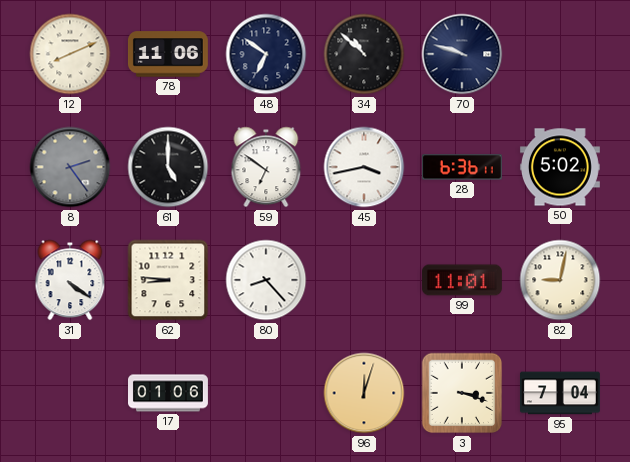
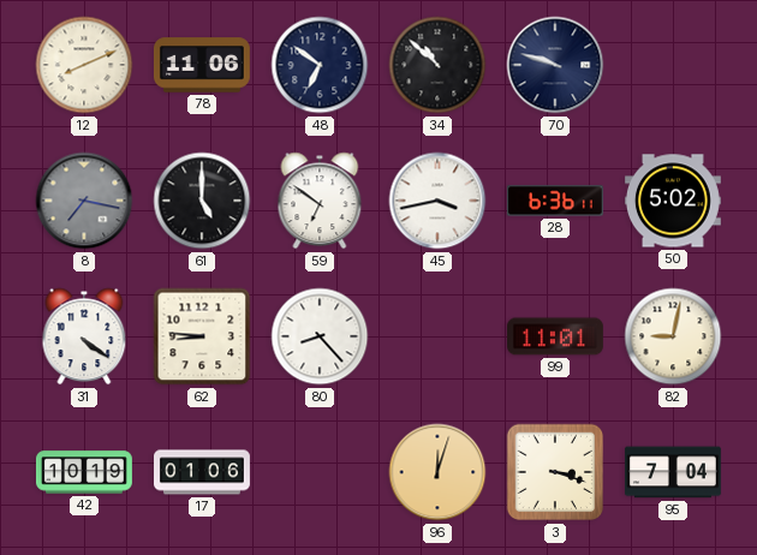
8: 2:24 -> 7:17
42: none -> 10:19
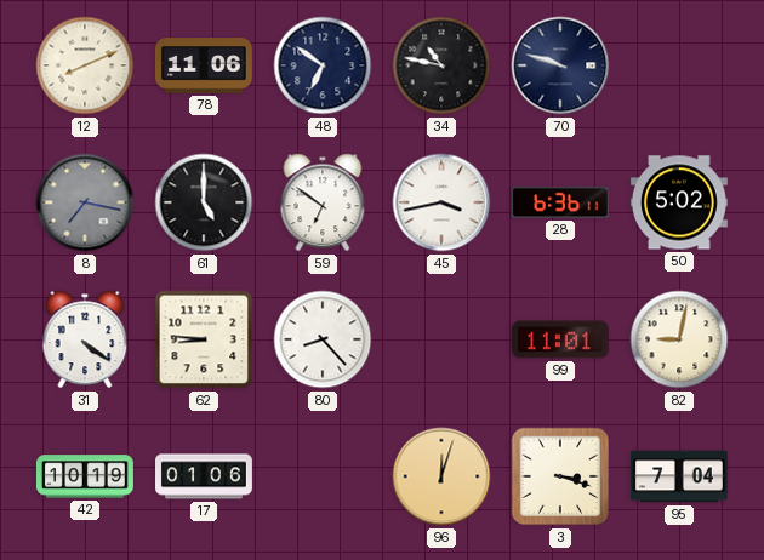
34: 10:52 -> 10:47
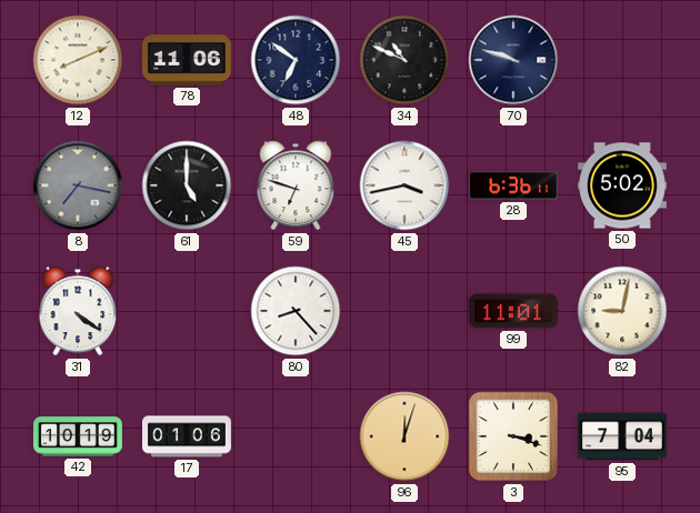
34: 10:47 -> 10:49
59: 6:51 -> 6:48
62: 8:46 -> none
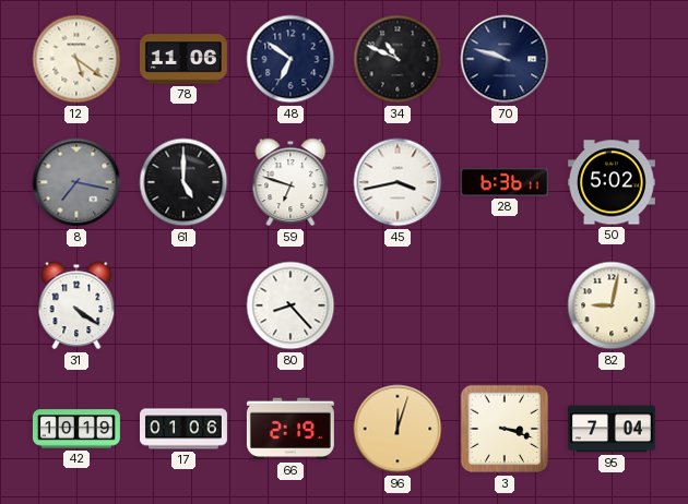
12: 8:11 -> 5:21
99: 11:01 -> none
66: none -> 2:19
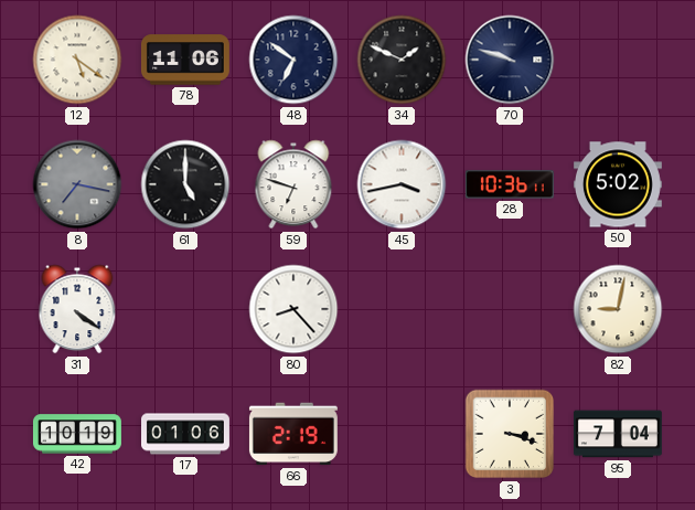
34: 10:49 -> 1:49
28: 6:36 -> 10:36
96: 12:03 -> none
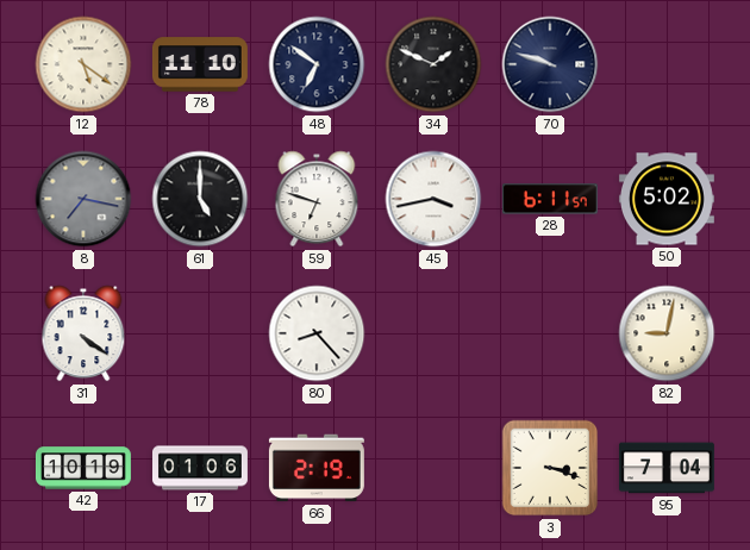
78: 11:06 -> 11:10
28: 10:36 -> 6:11
